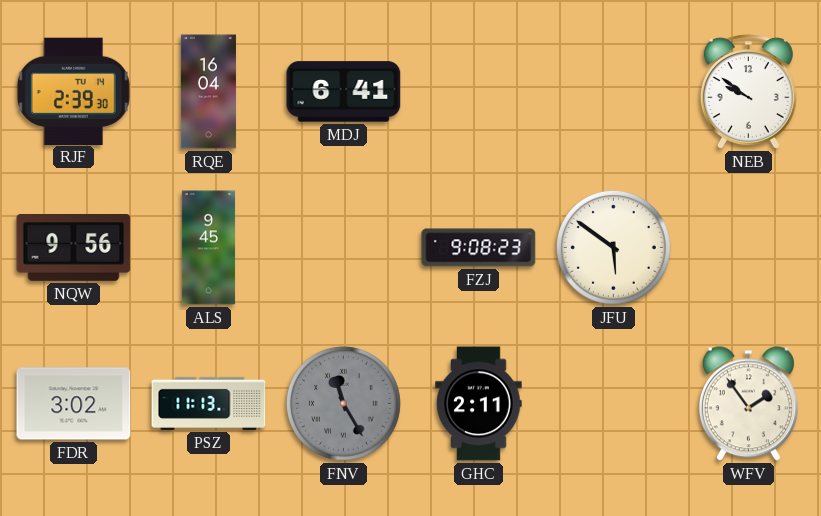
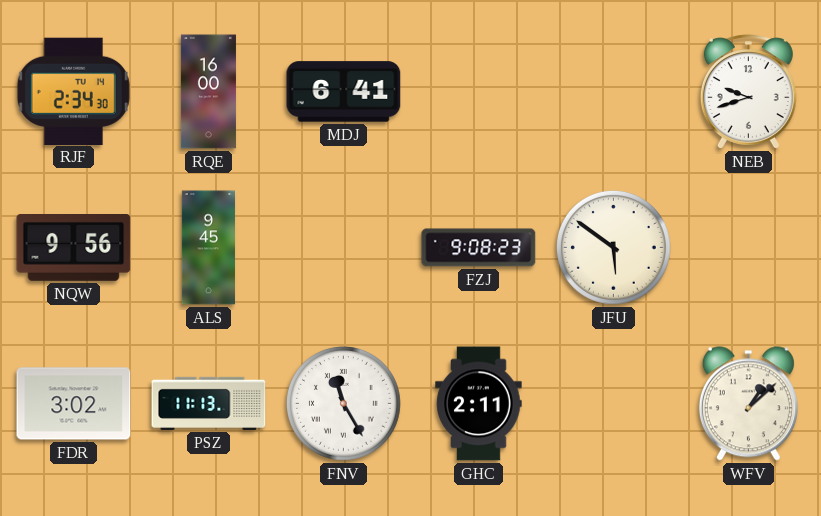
RJF: 2:39 -> 2:34
RQE: 16:04 -> 16:00
NEB: 9:51 -> 9:42
FNV dial: grey -> white
WFV: 1:54 -> 1:08
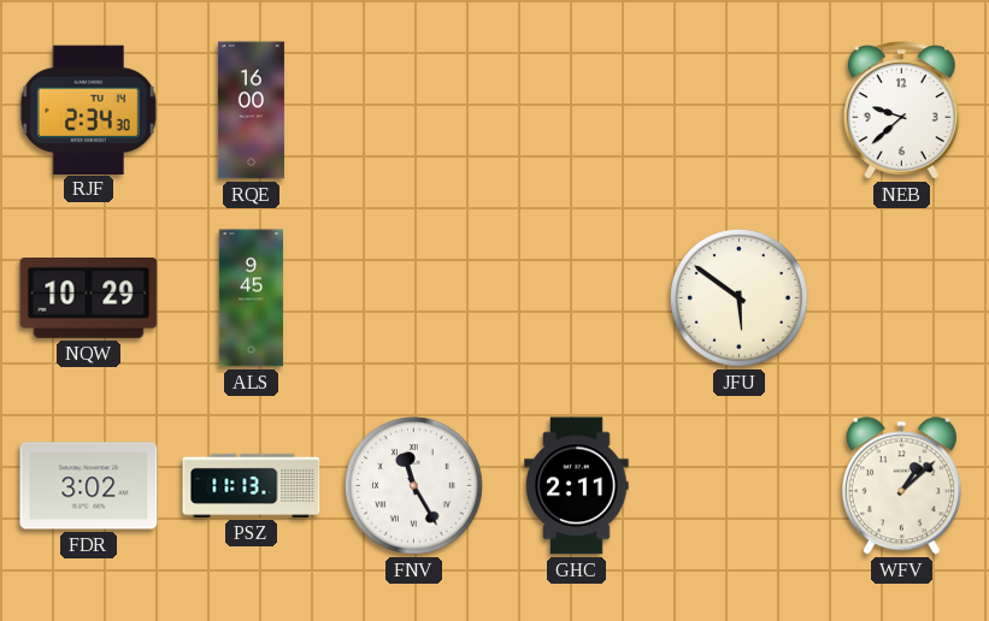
MDJ: 6:41 -> none
NEB: 9:42 -> 9:38
NQW: 9:56 -> 10:29
FZJ: 9:08 -> none
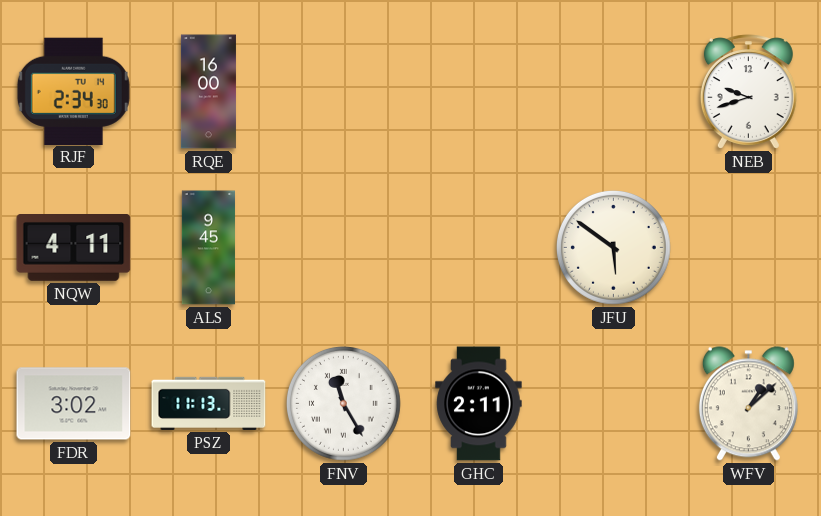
NEB: 9:38 -> 9:42
NQW: 10:29 -> 4:11
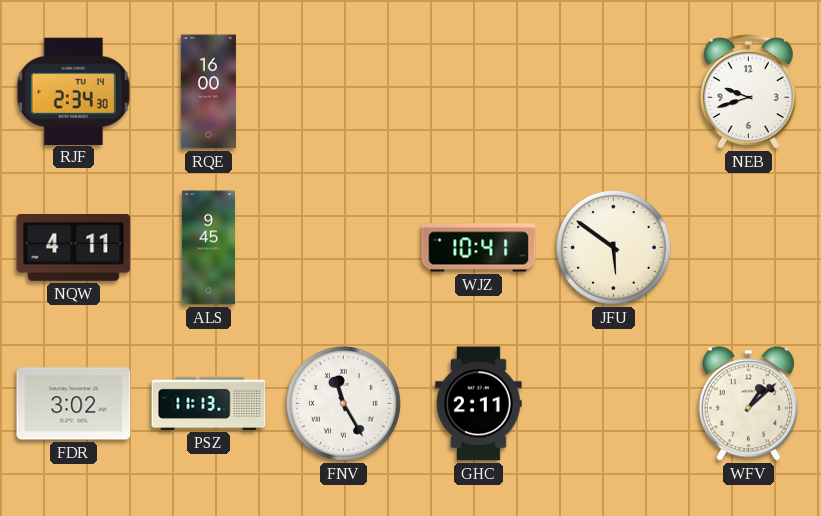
WJZ: none -> 10:41
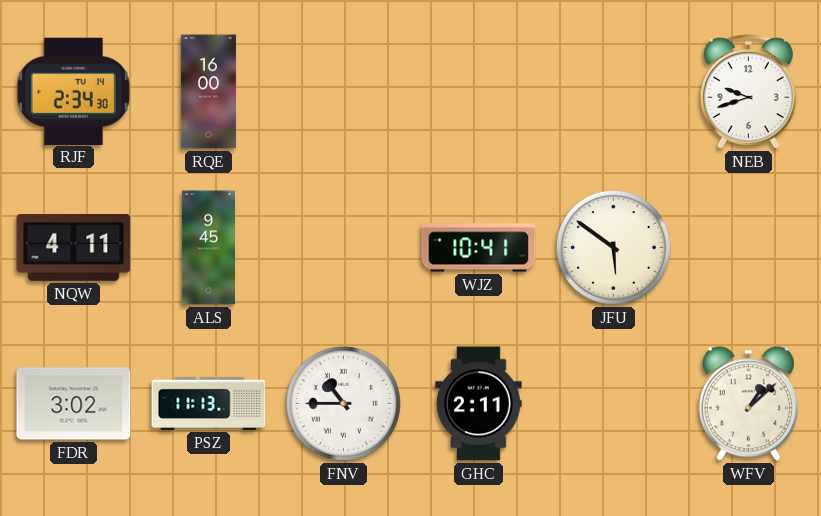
FNV: 11:25 -> 10:45
